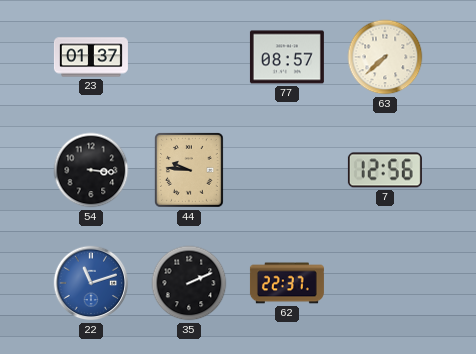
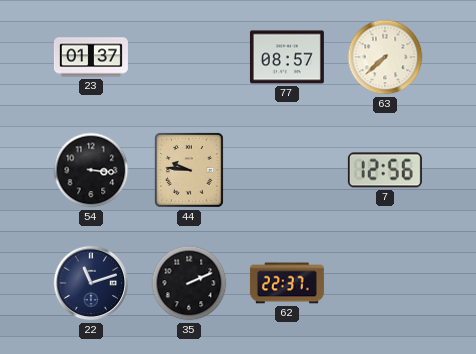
22 dial: blue -> navy
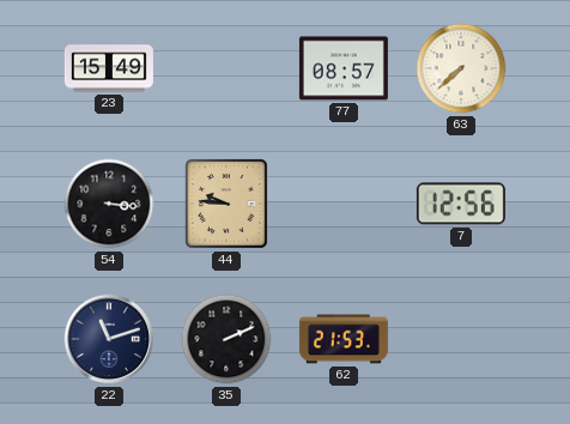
23: 01:37 -> 15:49
62: 22:37 -> 21:53
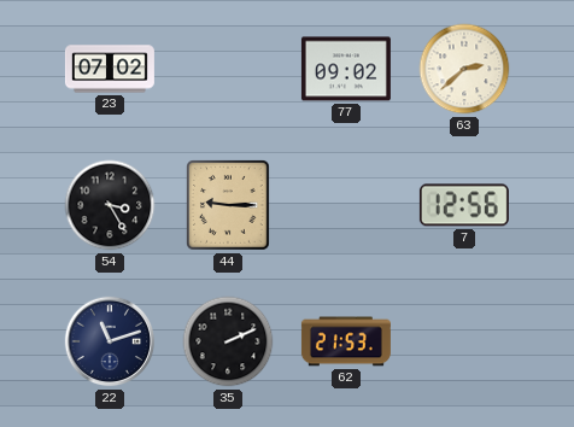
23: 15:49 -> 07:02
77: 08:57 -> 09:02
63: 7:38 -> 2:38
54: 3:16 -> 3:25
44: 9:46 -> 9:15
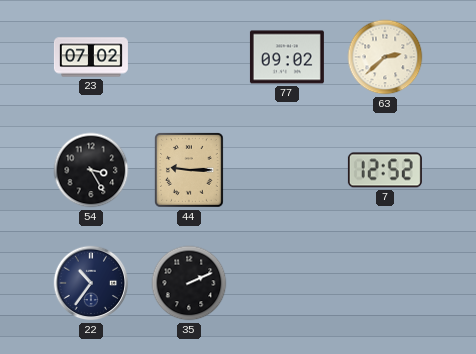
7: 12:56 -> 12:52
22: 11:12 -> 10:36
62: 21:53 -> none
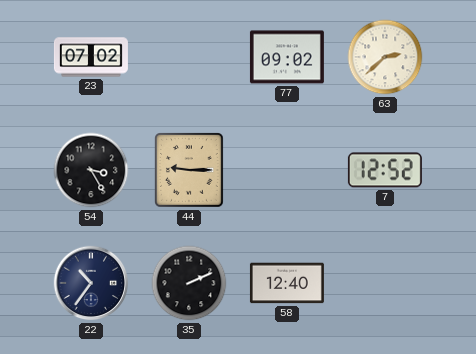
58: none -> 12:40
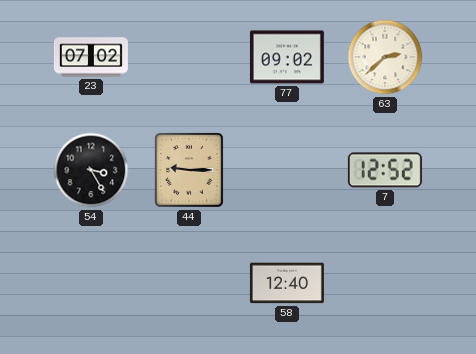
22: 10:36 -> none
35: 2:11 -> none
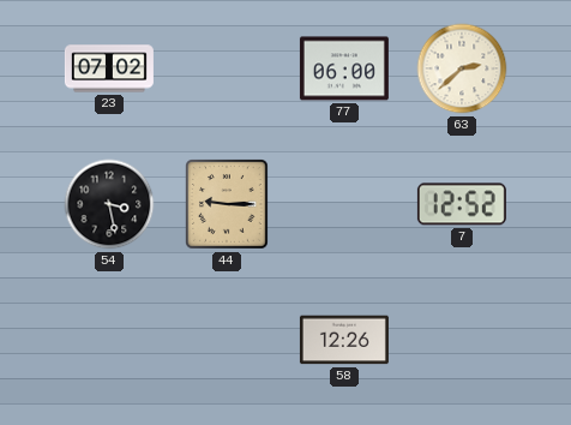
77: 09:02 -> 06:00
54: 3:25 -> 3:28
58: 12:40 -> 12:26
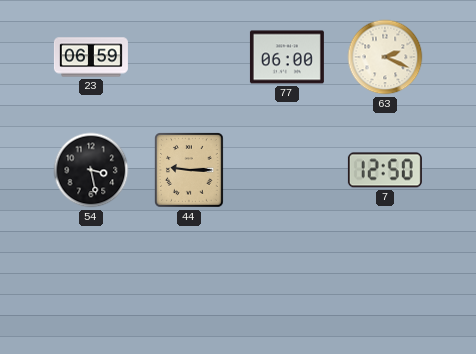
23: 07:02 -> 06:59
63: 2:38 -> 2:19
7: 12:52 -> 12:50
58: 12:26 -> none
